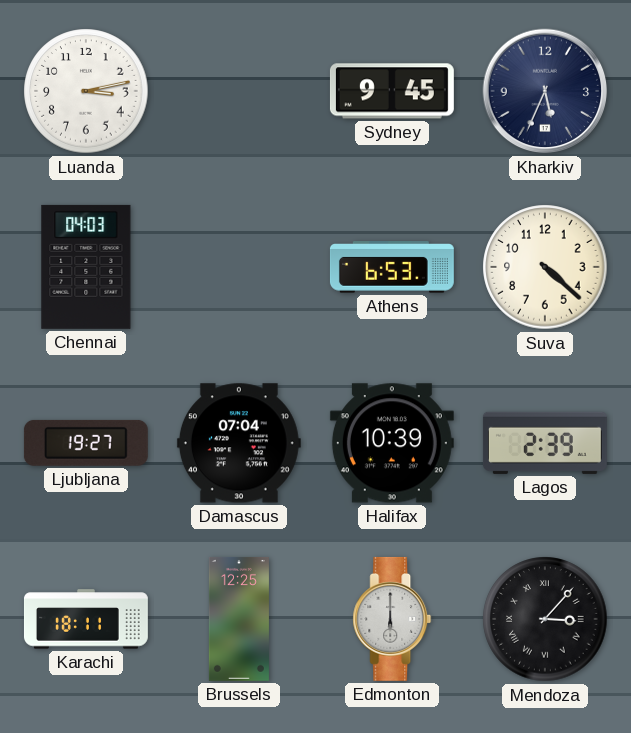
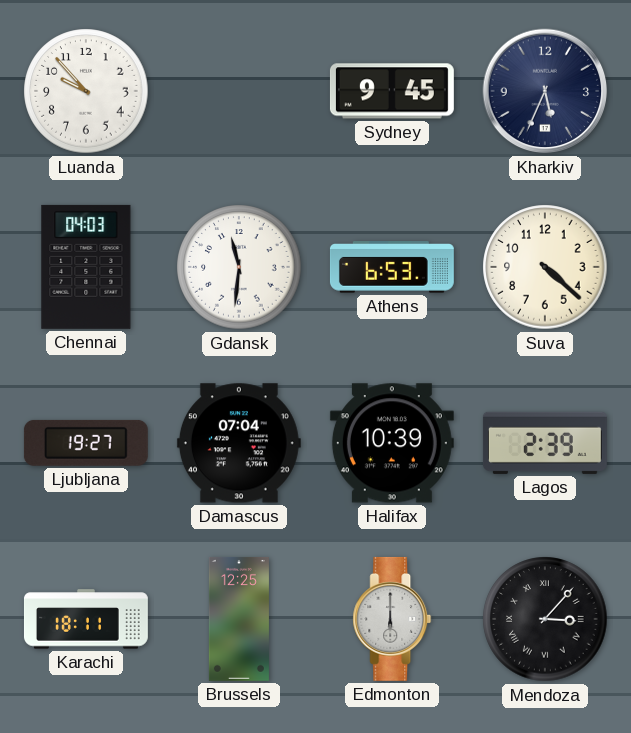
Luanda: 3:13 -> 9:53
Gdansk: none -> 11:31
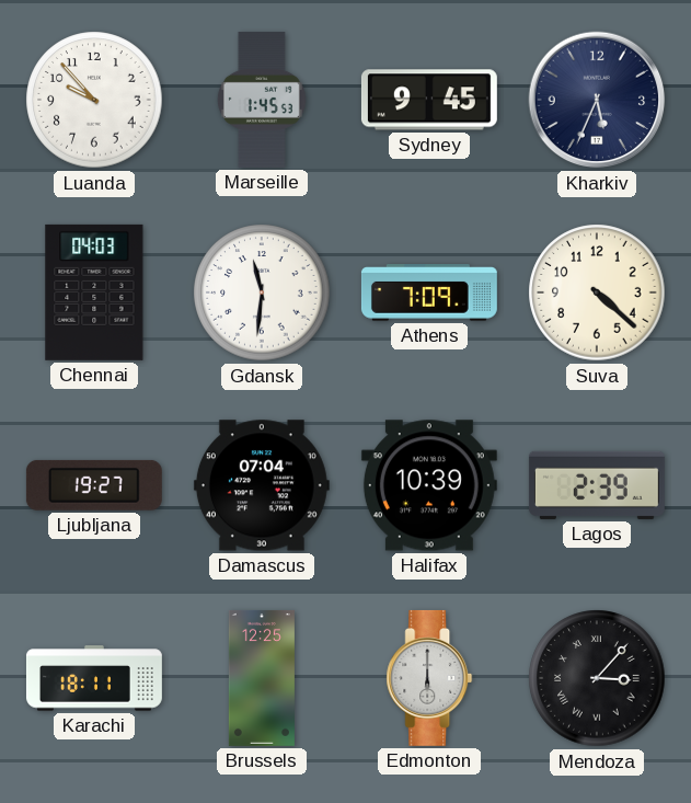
Marseille: none -> 1:45
Athens: 6:53 -> 7:09
